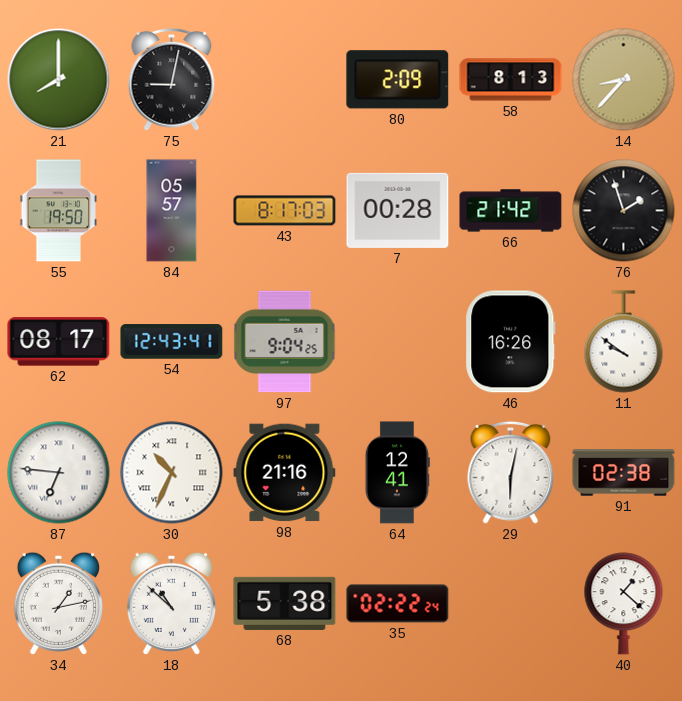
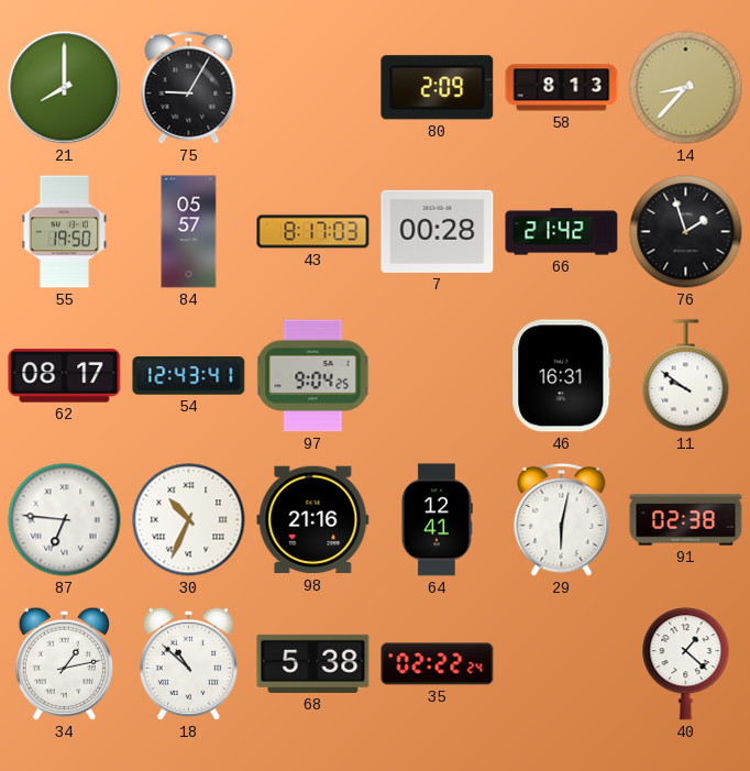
75: 9:02 -> 9:05
46: 16:26 -> 16:31
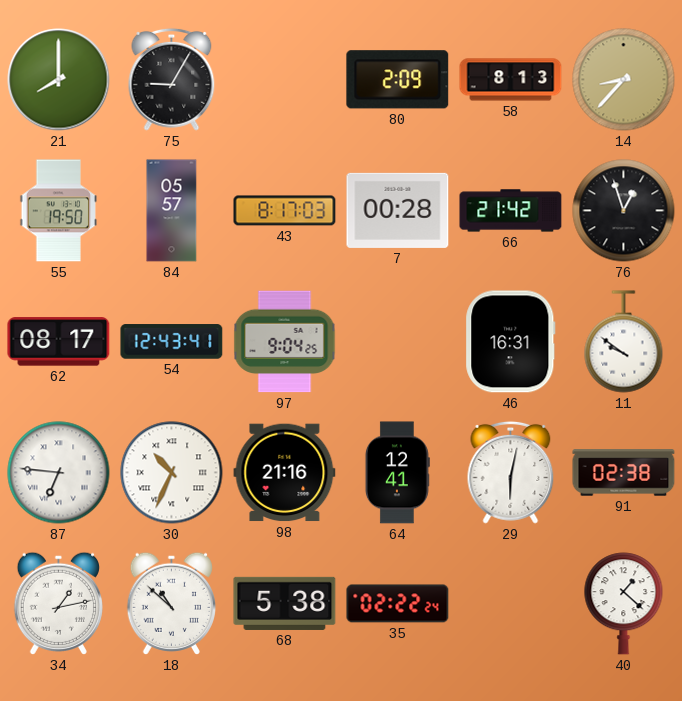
76: 1:57 -> 12:57
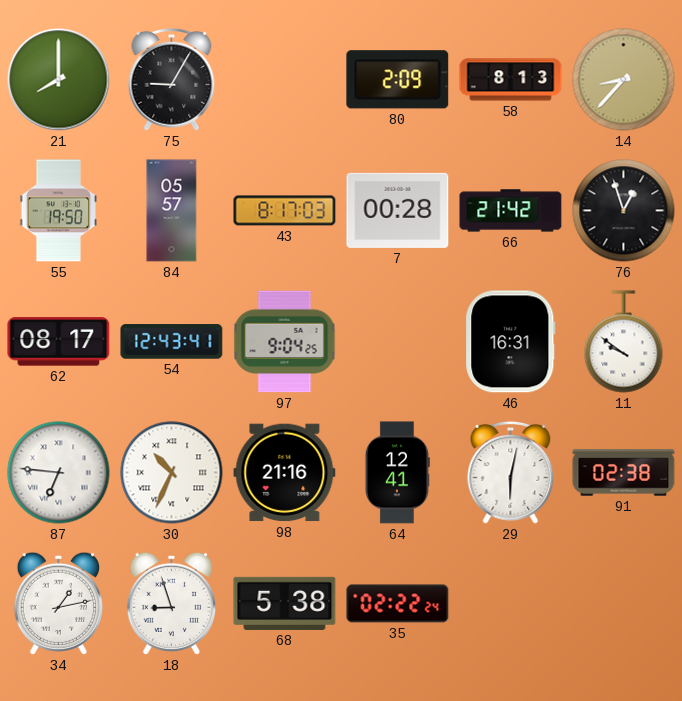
18: 10:52 -> 8:57
40: 1:22 -> none
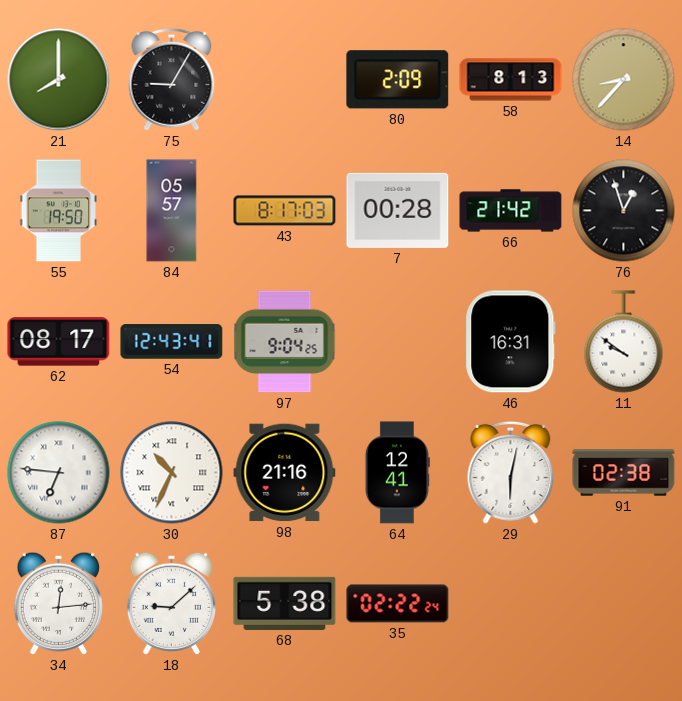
34: 1:13 -> 12:14
18: 8:57 -> 9:08
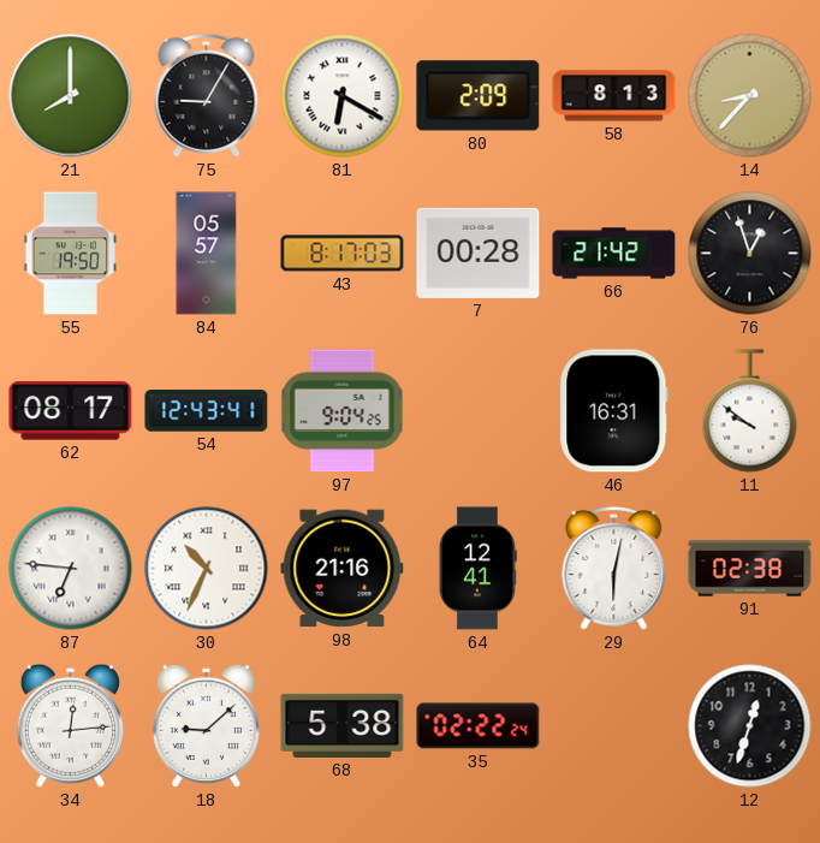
81: none -> 6:20
12: none -> 12:33
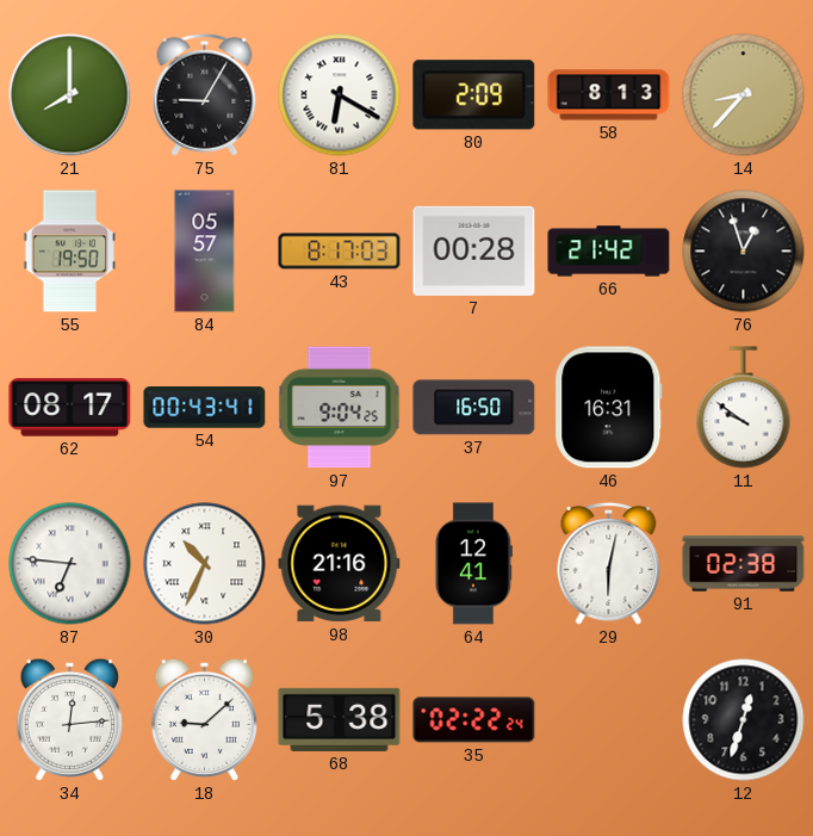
54: 12:43 -> 00:43
37: none -> 16:50
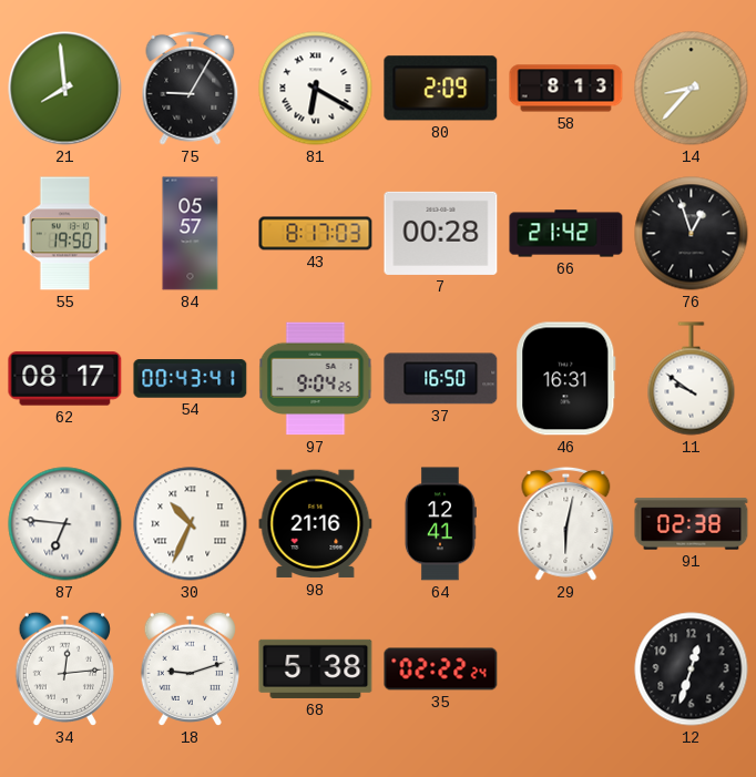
21: 8:00 -> 7:59
18: 9:08 -> 9:12
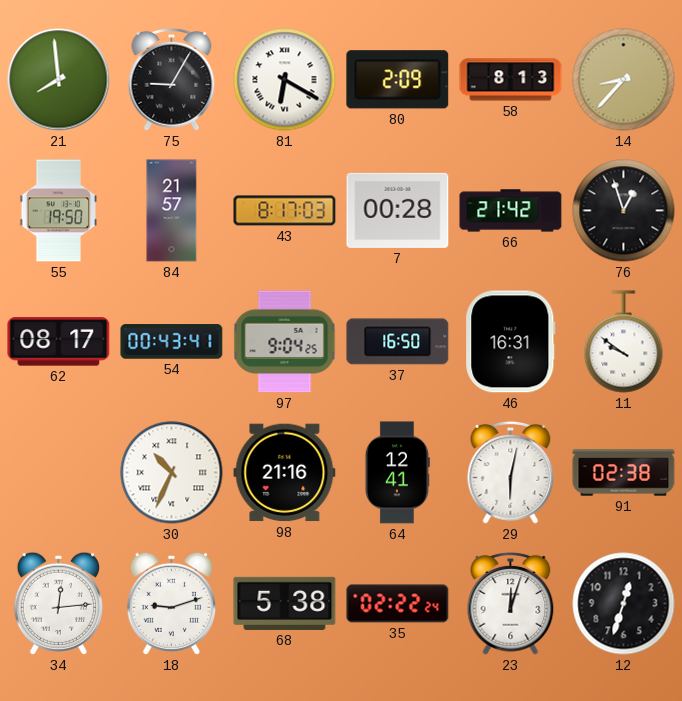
84: 05:57 -> 21:57
87: 6:46 -> none
23: none -> 12:03
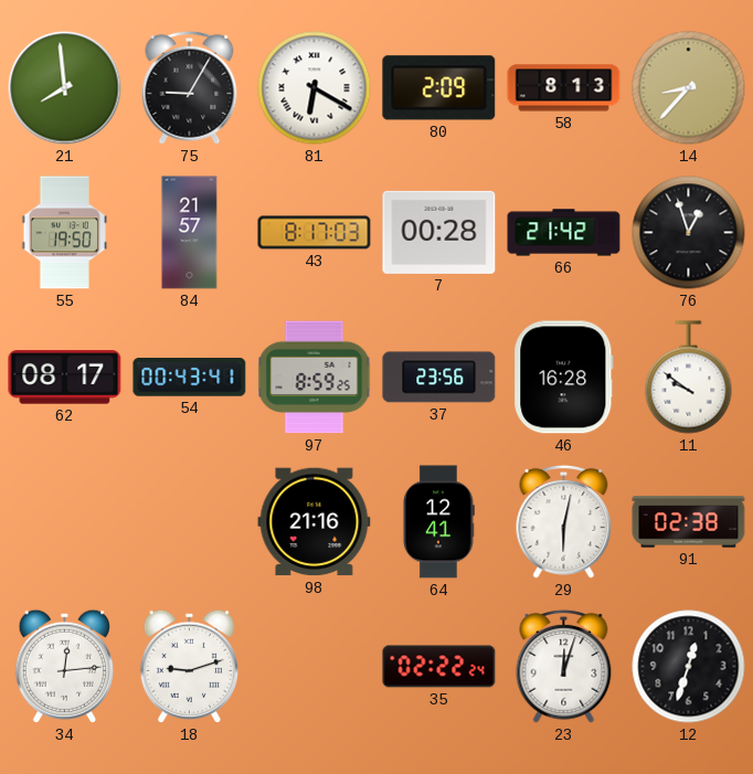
97: 9:04 -> 8:59
37: 16:50 -> 23:56
46: 16:31 -> 16:28
30: 10:34 -> none
68: 5:38 -> none
